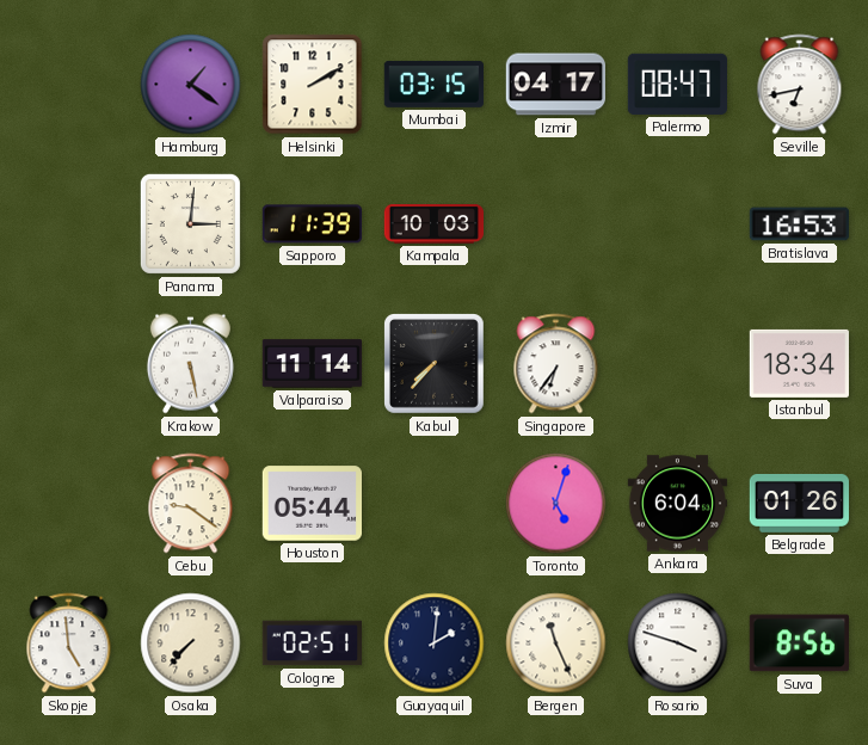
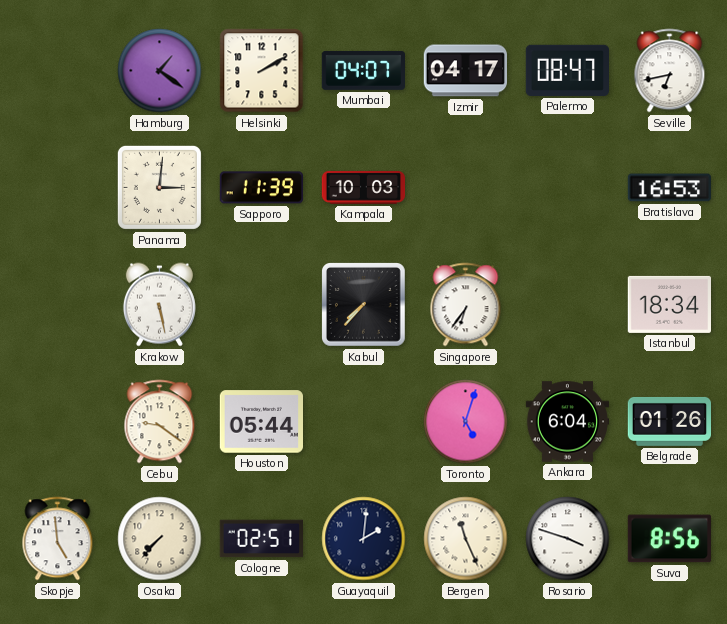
Mumbai: 03:15 -> 04:07
Valparaiso: 11:14 -> none
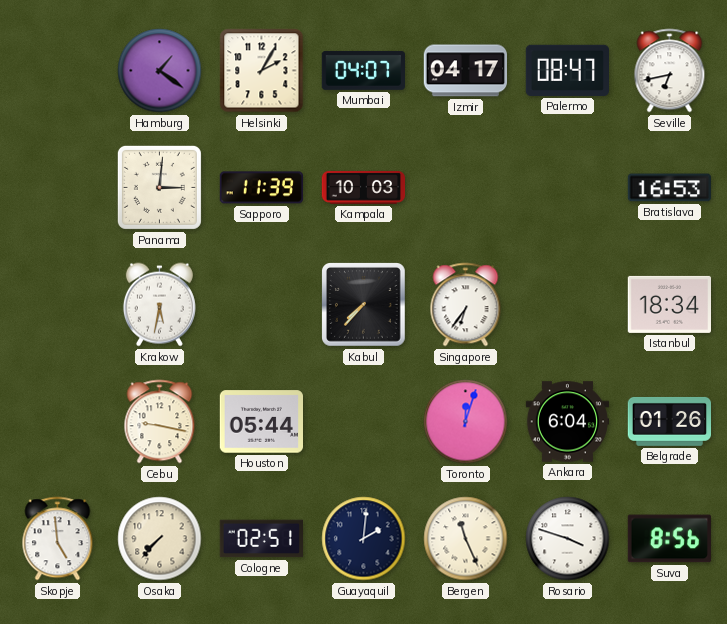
Helsinki: 2:10 -> 2:05
Krakow: 5:28 -> 5:32
Cebu: 9:21 -> 9:17
Toronto: 5:03 -> 12:03
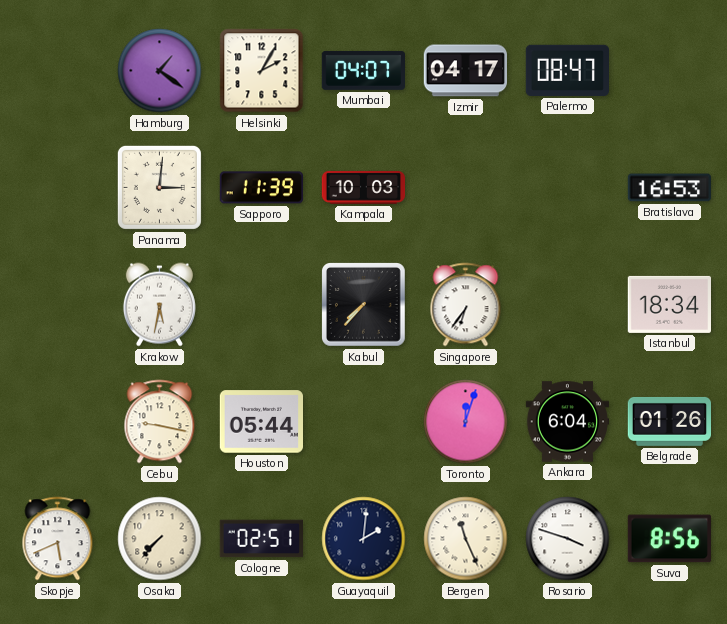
Seville: 6:43 -> none
Skopje: 4:59 -> 5:41
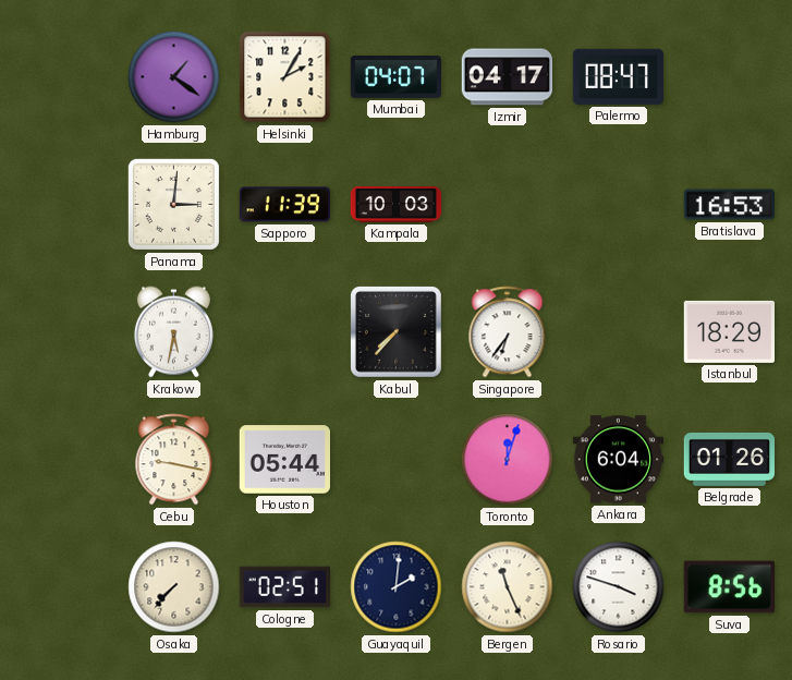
Istanbul: 18:34 -> 18:29
Skopje: 5:41 -> none
